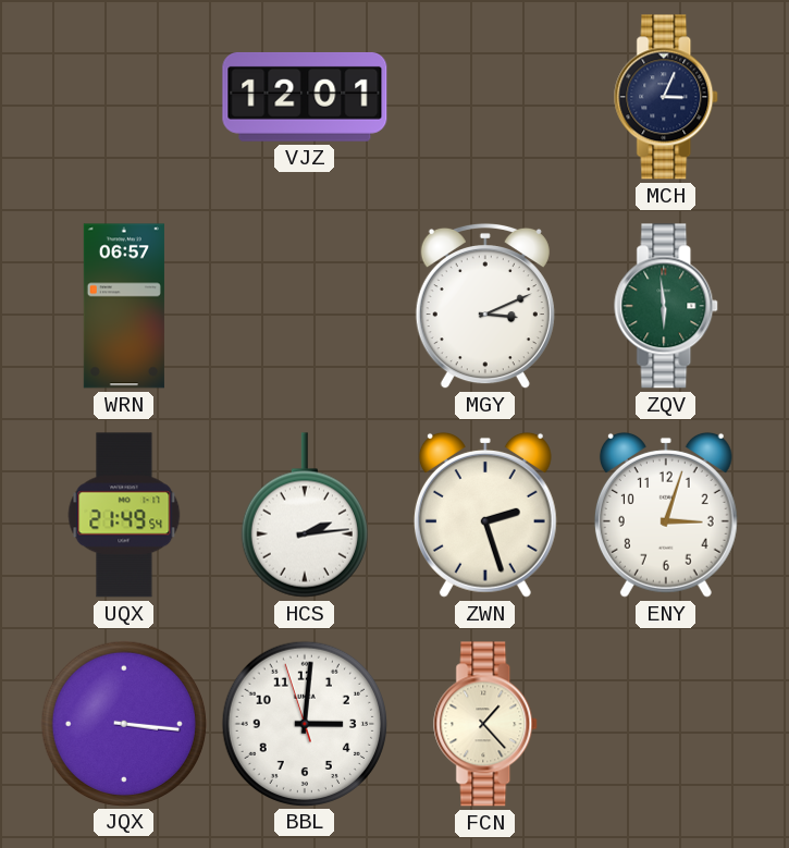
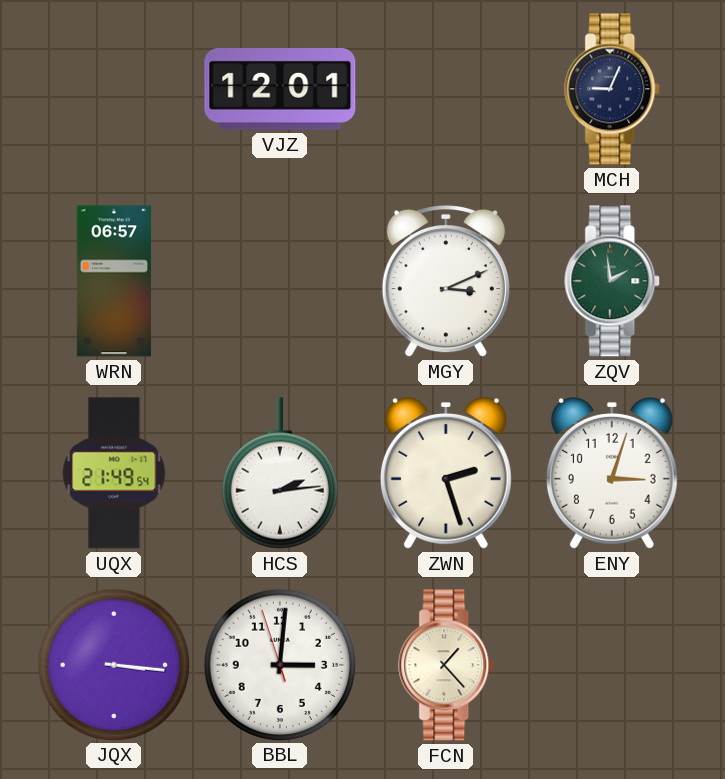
MCH: 3:04 -> 9:04
ZQV: 5:59 -> 1:59
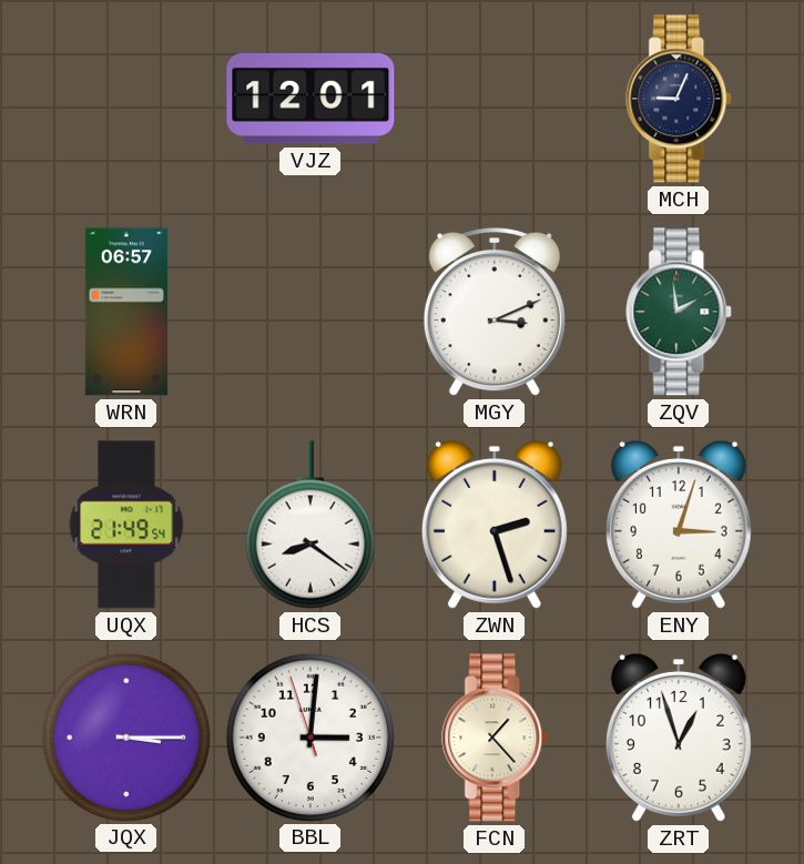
HCS: 2:14 -> 8:21
JQX: 3:16 -> 3:15
ZRT: none -> 12:57
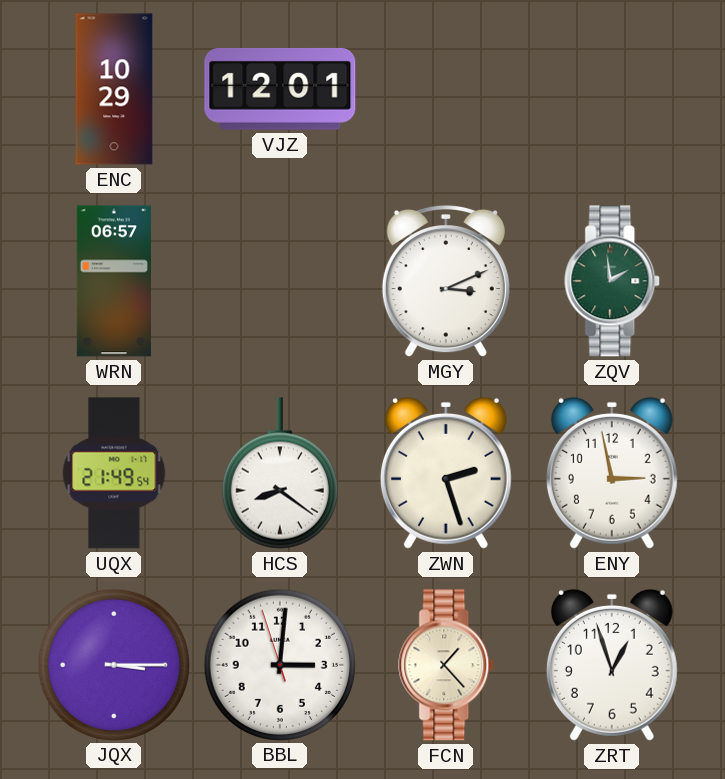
ENC: none -> 10:29
MCH: 9:04 -> none
ENY: 3:03 -> 2:58
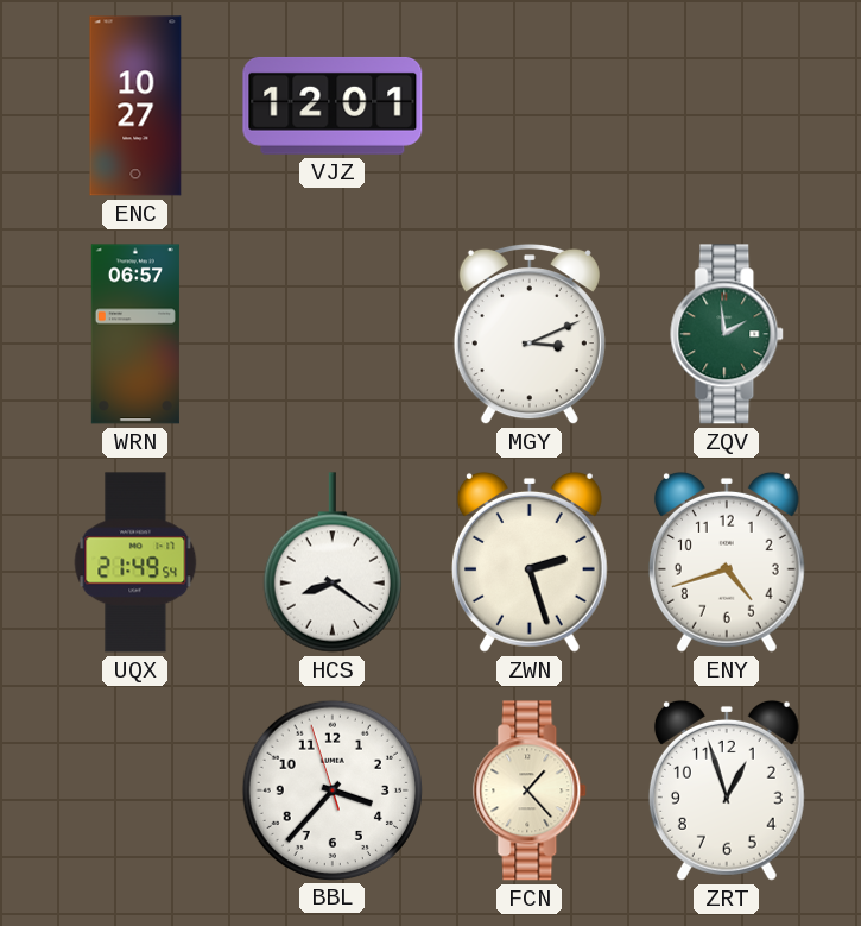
ENC: 10:29 -> 10:27
ENY: 2:58 -> 4:42
JQX: 3:15 -> none
BBL: 3:00 -> 3:36
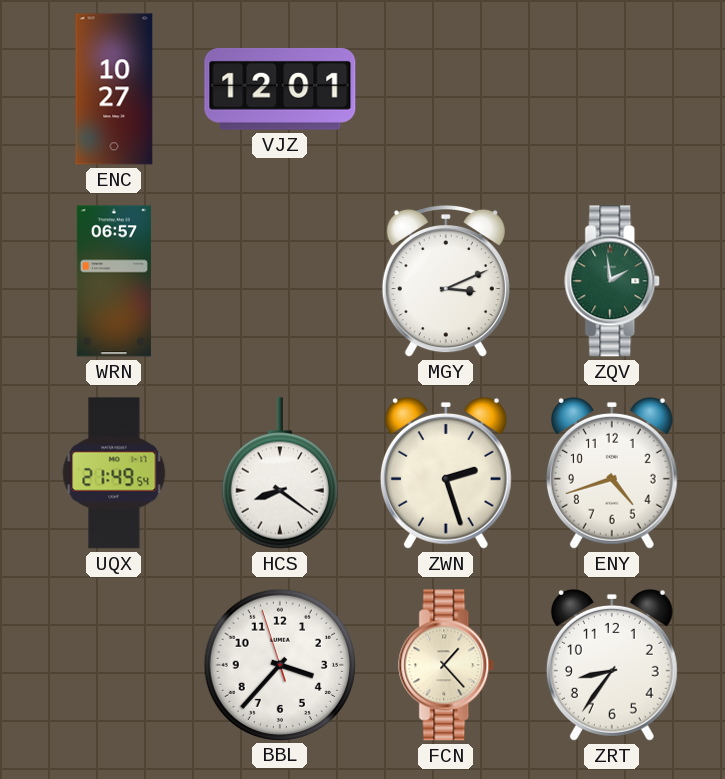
ZRT: 12:57 -> 8:36
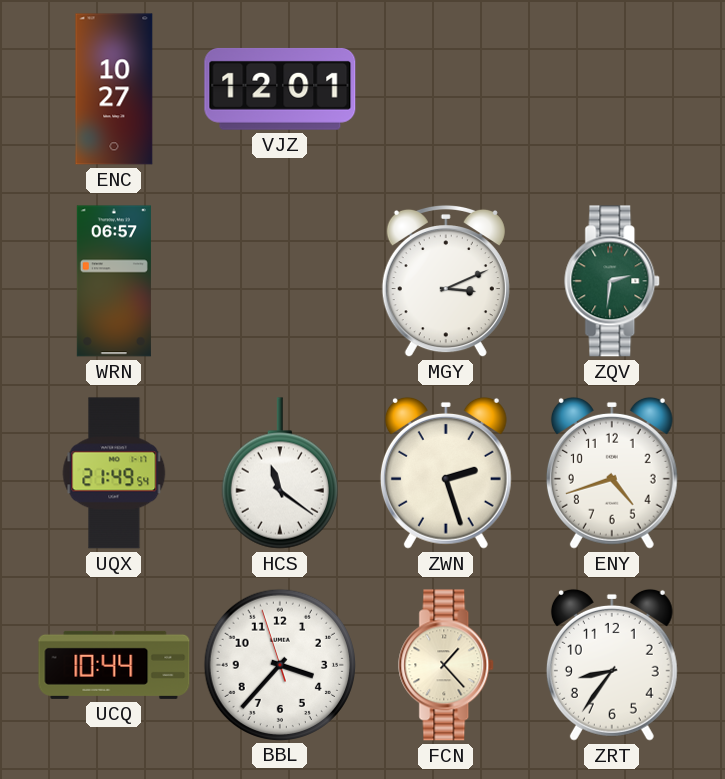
ZQV: 1:59 -> 2:31
HCS: 8:21 -> 11:21
UCQ: none -> 10:44
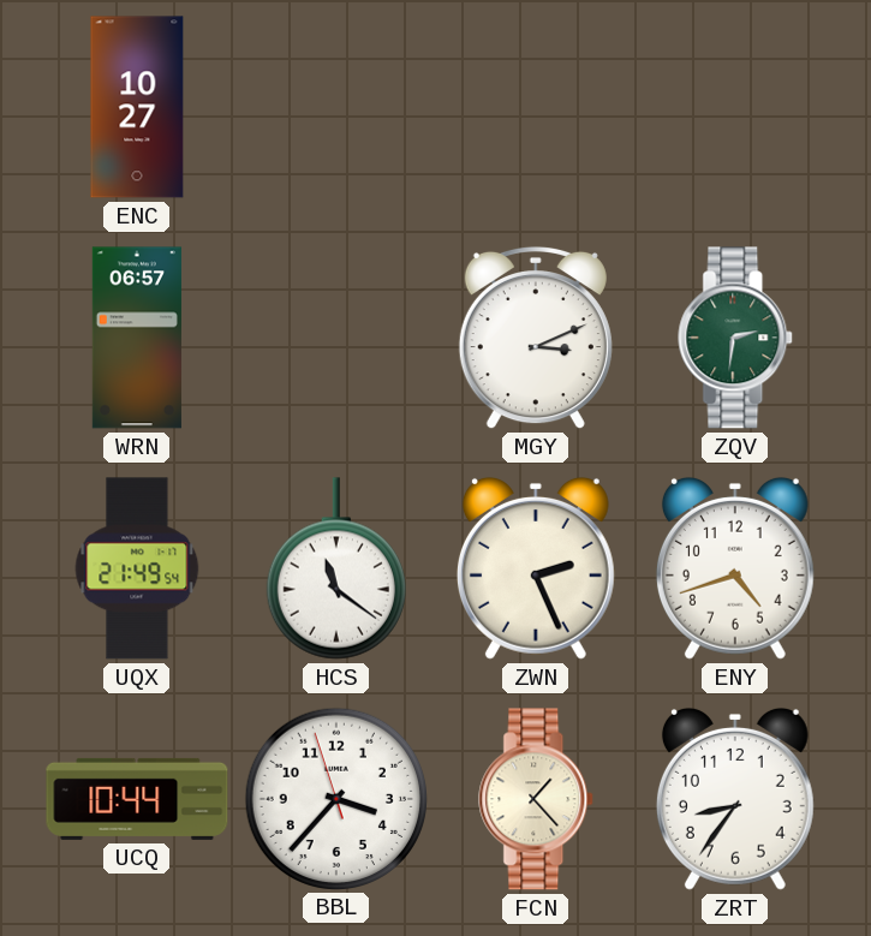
VJZ: 12:01 -> none
ZWN: 2:27 -> 2:26
